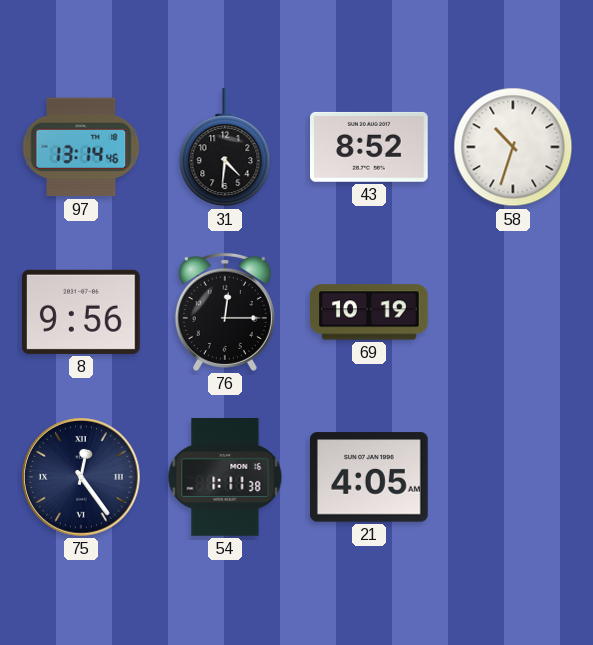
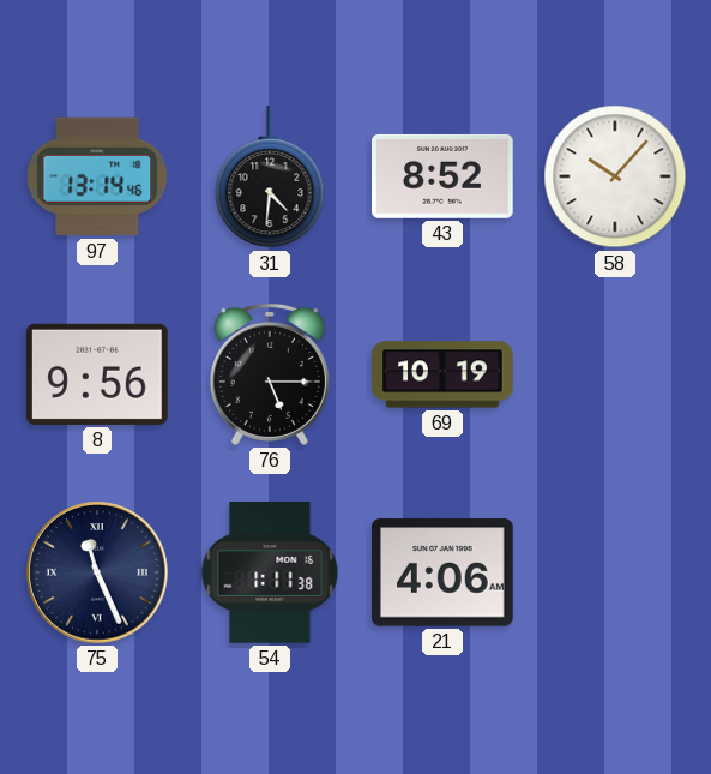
58: 10:33 -> 10:07
76: 12:15 -> 5:15
75: 12:24 -> 11:26
21: 4:05 -> 4:06
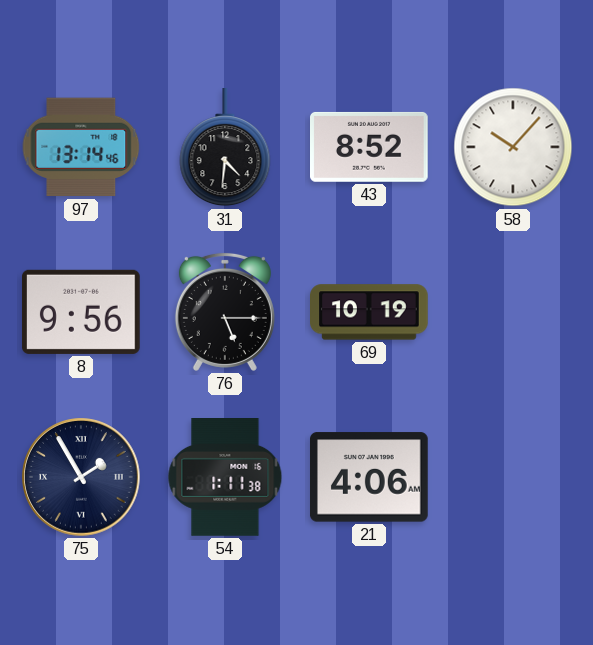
75: 11:26 -> 1:55
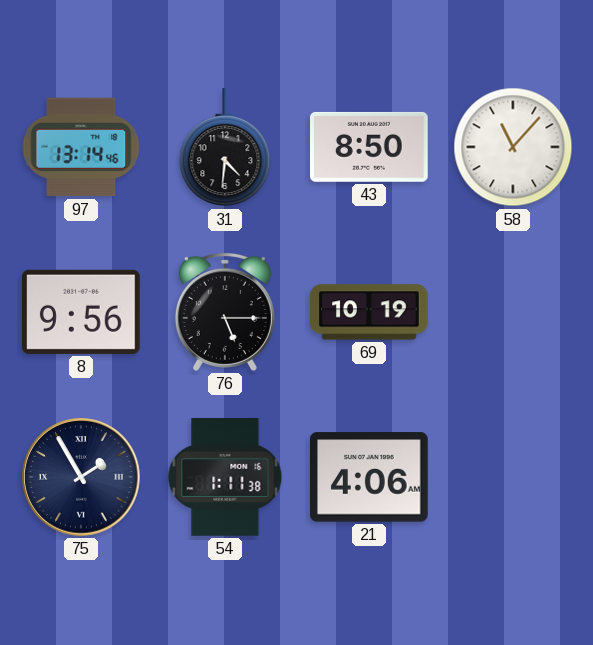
43: 8:52 -> 8:50
58: 10:07 -> 11:07
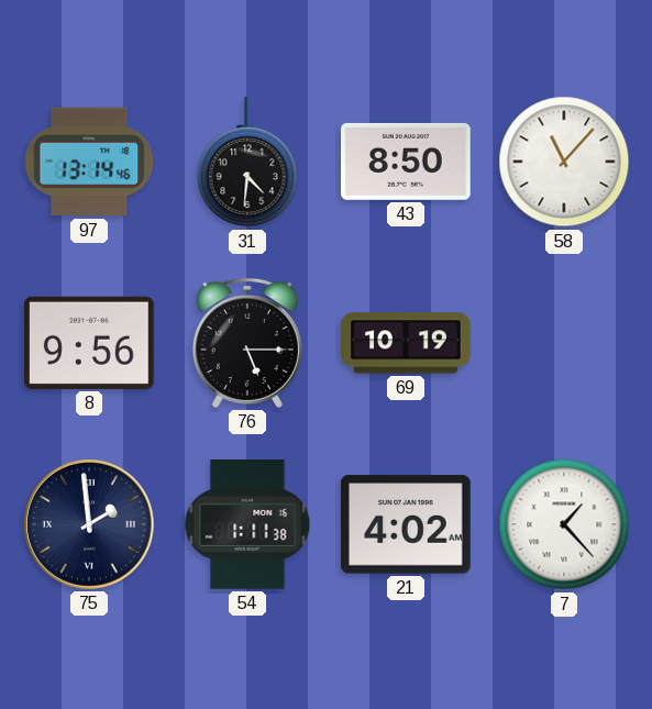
75: 1:55 -> 1:59
21: 4:06 -> 4:02
7: none -> 1:23
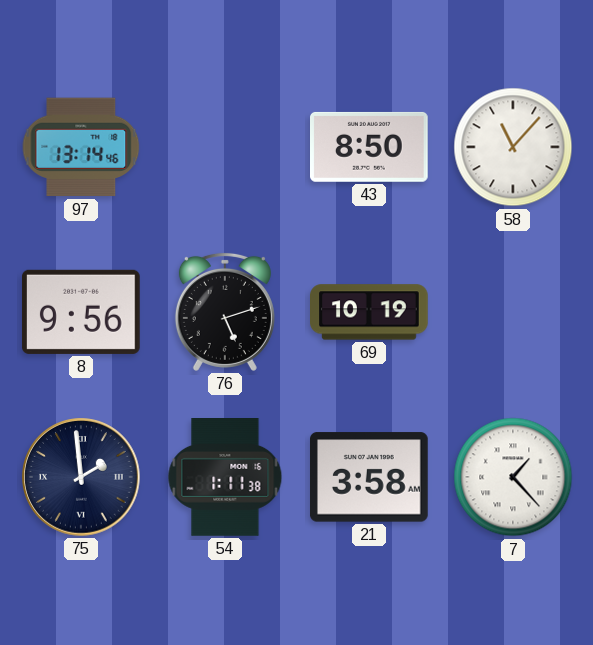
31: 4:31 -> none
76: 5:15 -> 5:12
21: 4:02 -> 3:58
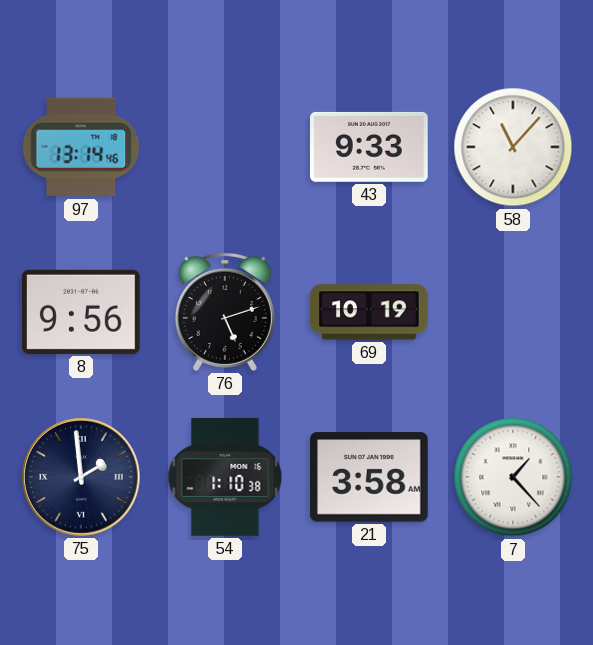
43: 8:50 -> 9:33
54: 1:11 -> 1:10
